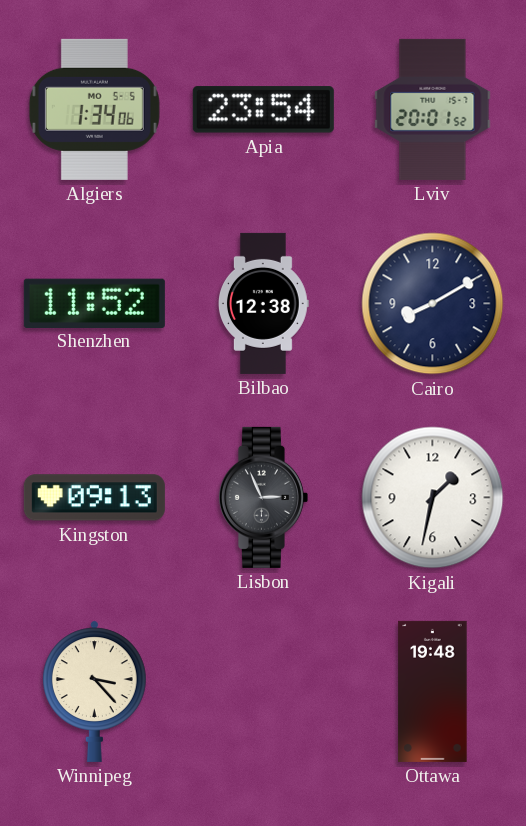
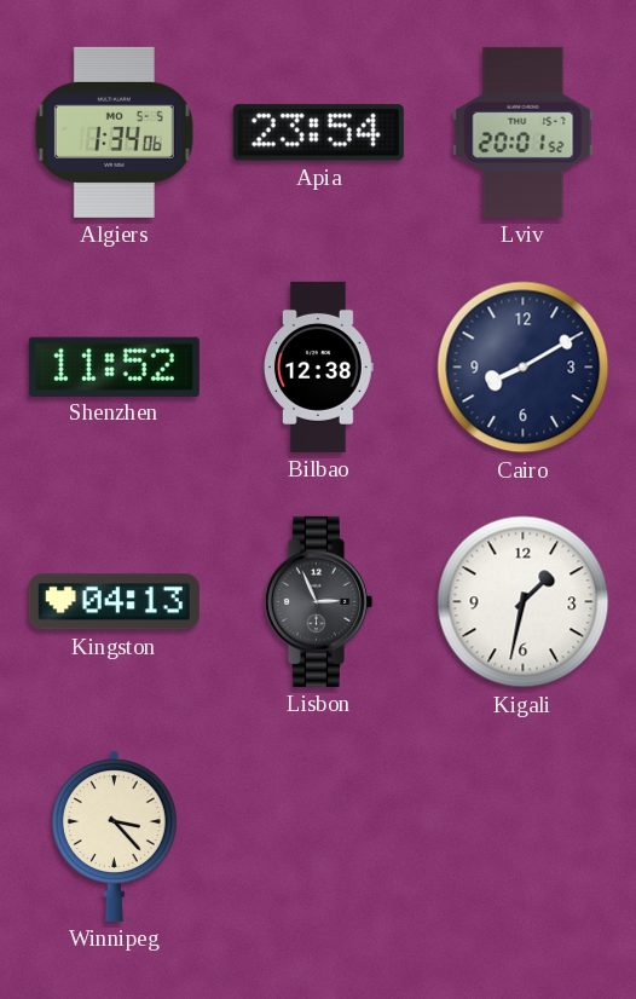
Kingston: 09:13 -> 04:13
Ottawa: 19:48 -> none
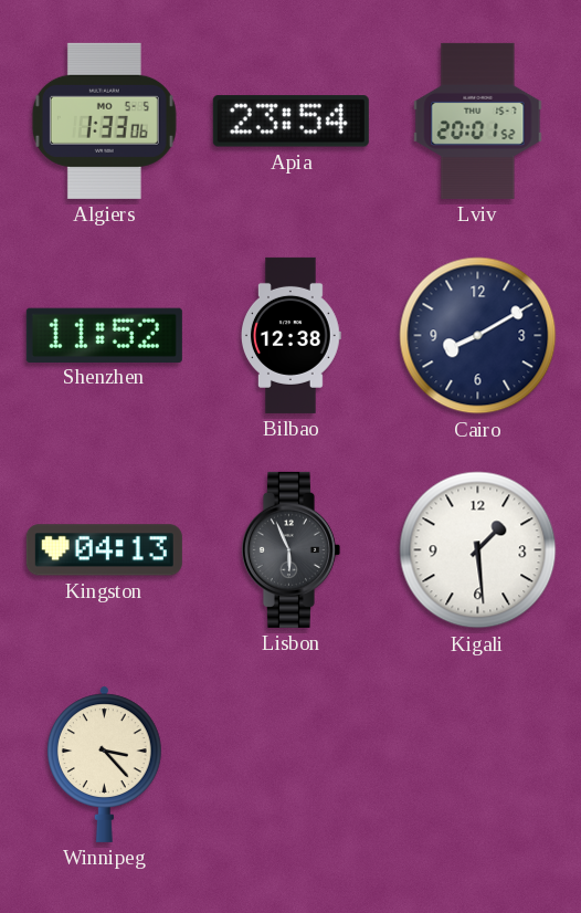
Algiers: 1:34 -> 1:33
Lisbon: 2:56 -> 5:56
Kigali: 1:32 -> 1:29
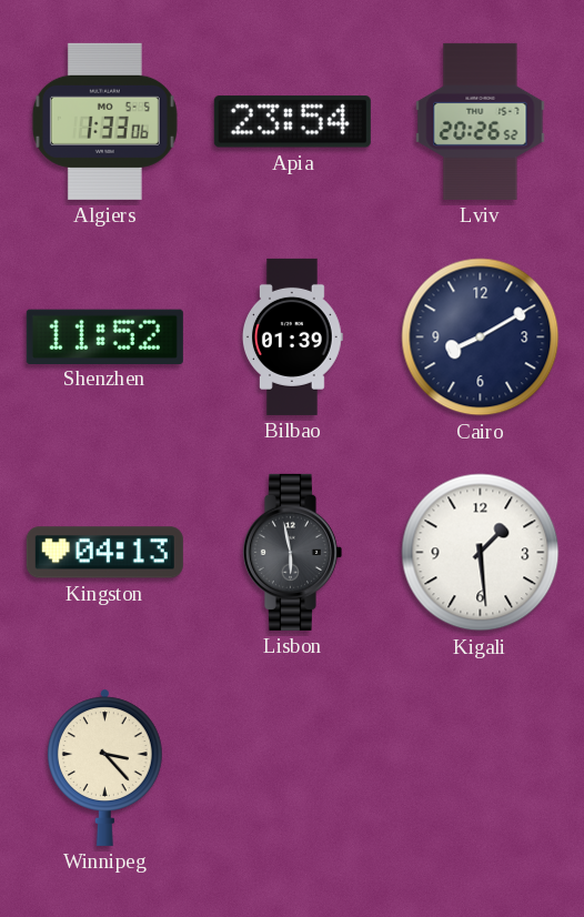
Lviv: 20:01 -> 20:26
Bilbao: 12:38 -> 01:39
Lisbon: 5:56 -> 5:58
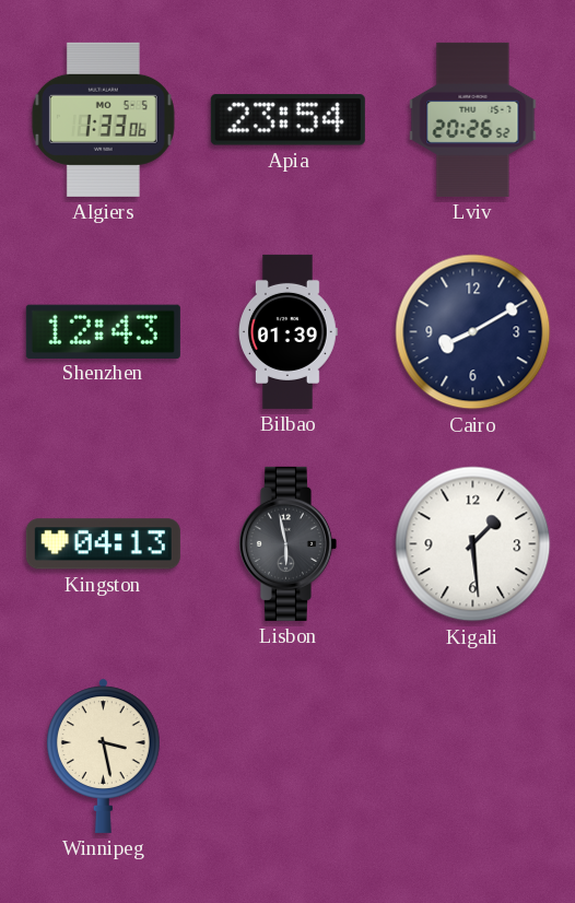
Shenzhen: 11:52 -> 12:43
Winnipeg: 3:23 -> 3:28
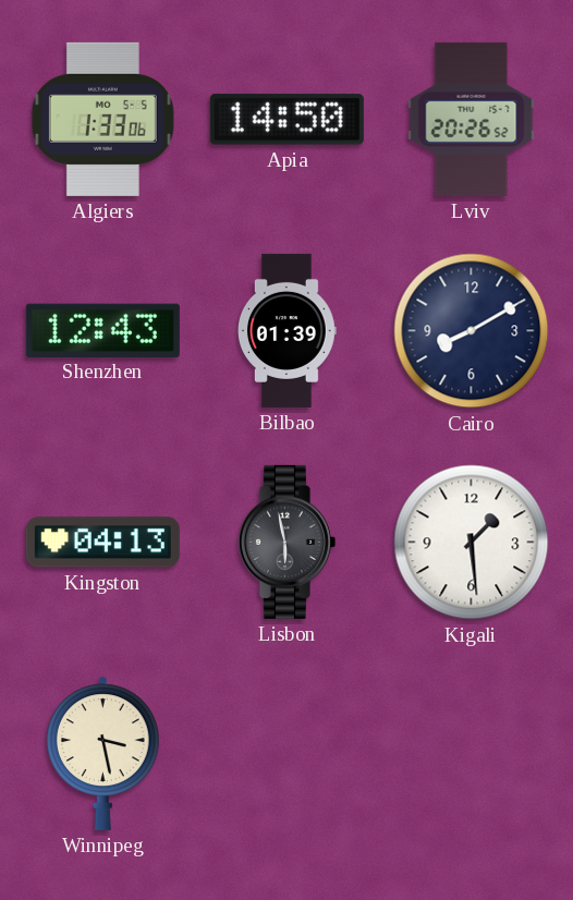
Apia: 23:54 -> 14:50
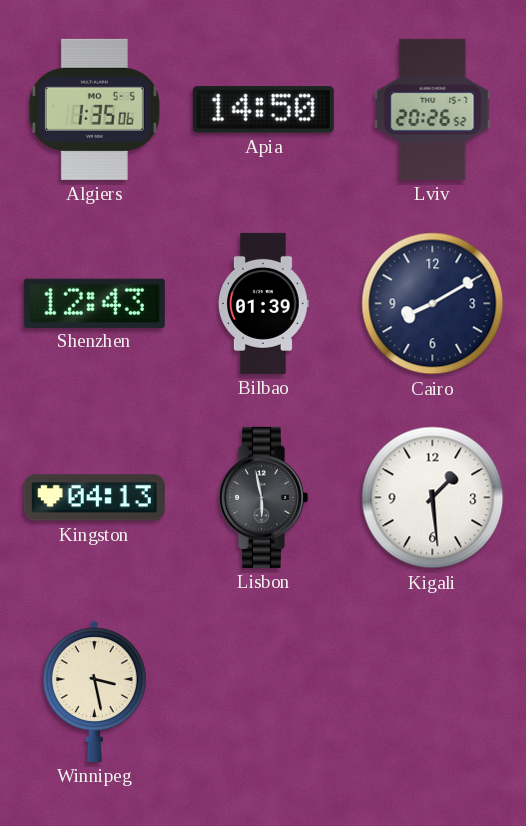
Algiers: 1:33 -> 1:35
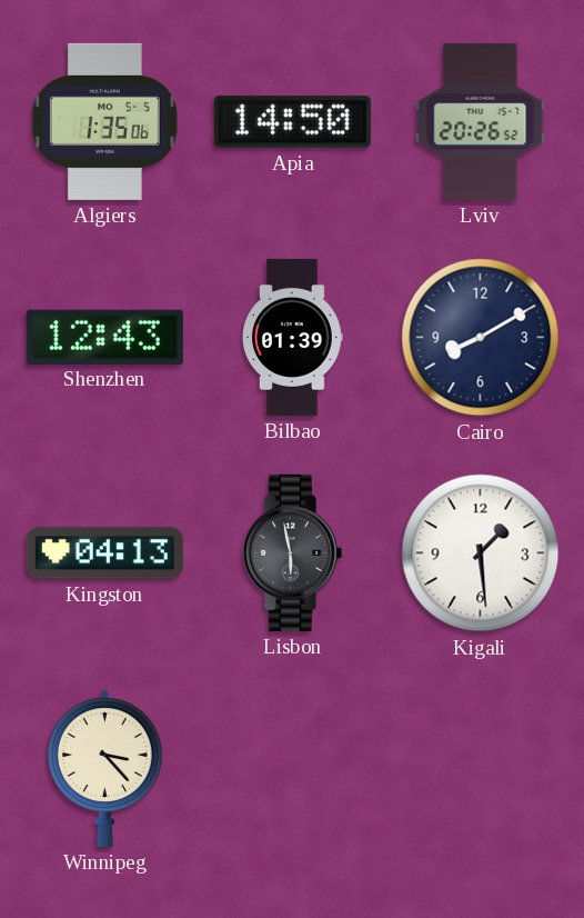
Winnipeg: 3:28 -> 3:23
